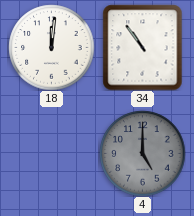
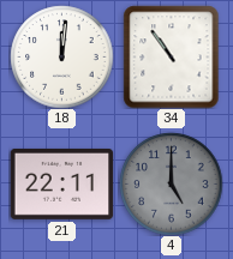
21: none -> 22:11
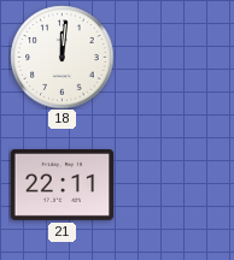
34: 10:54 -> none
4: 5:00 -> none
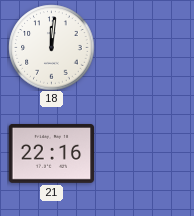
21: 22:11 -> 22:16
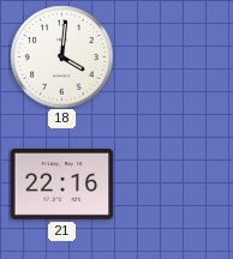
18: 12:01 -> 4:01
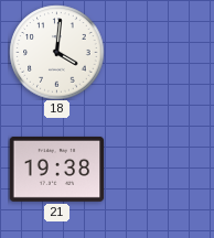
21: 22:16 -> 19:38
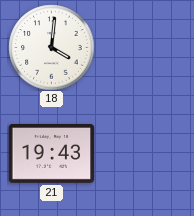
21: 19:38 -> 19:43
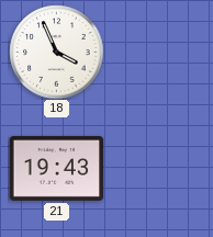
18: 4:01 -> 3:56
